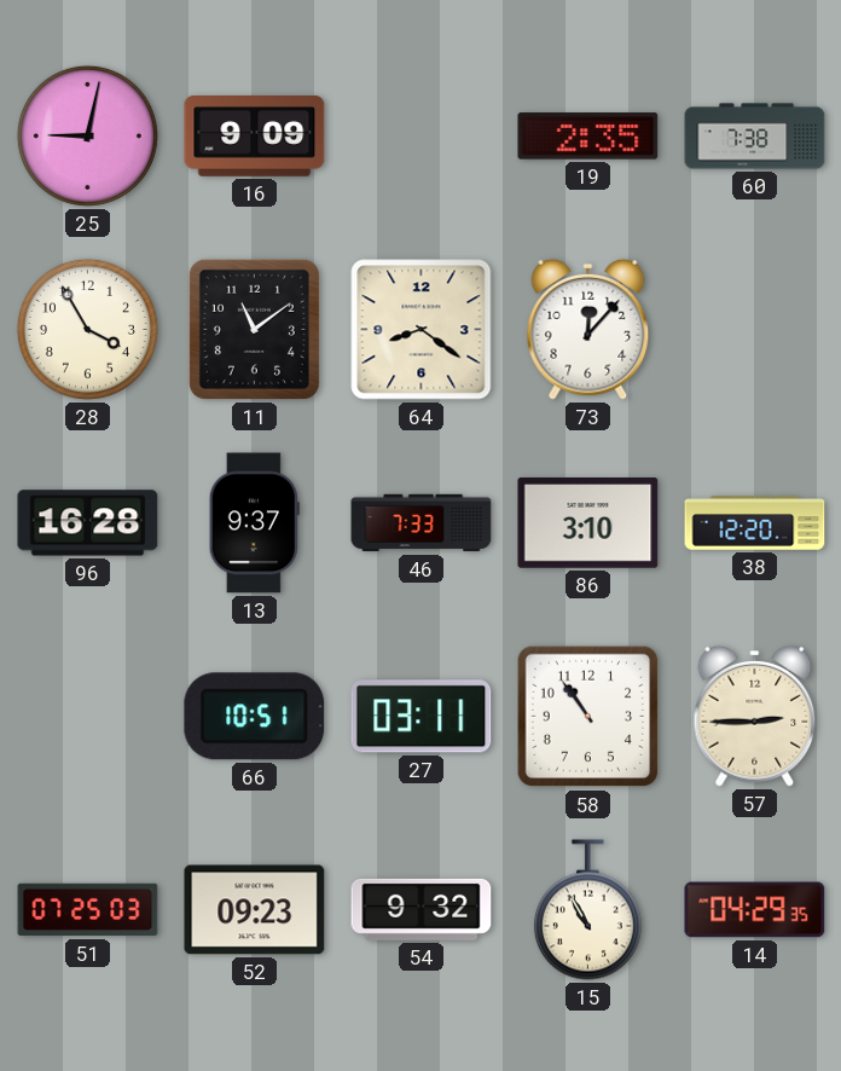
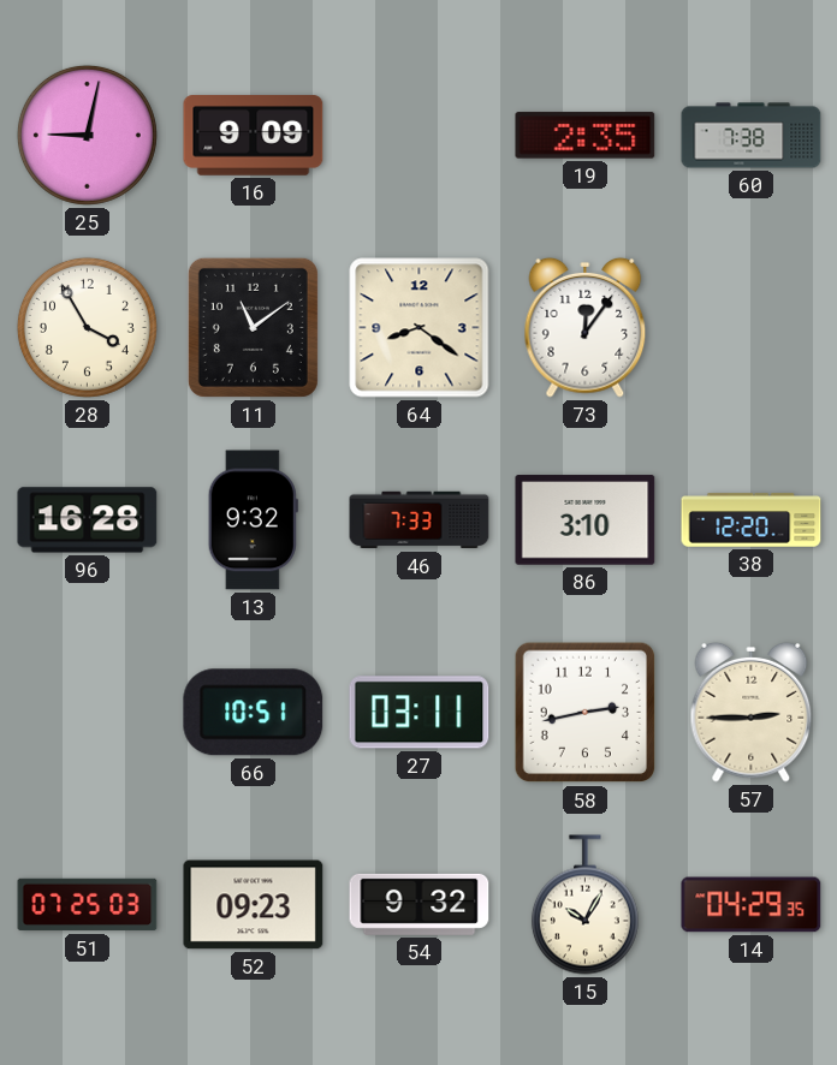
73: 12:07 -> 12:06
13: 9:37 -> 9:32
58: 10:54 -> 2:43
15: 10:55 -> 10:05
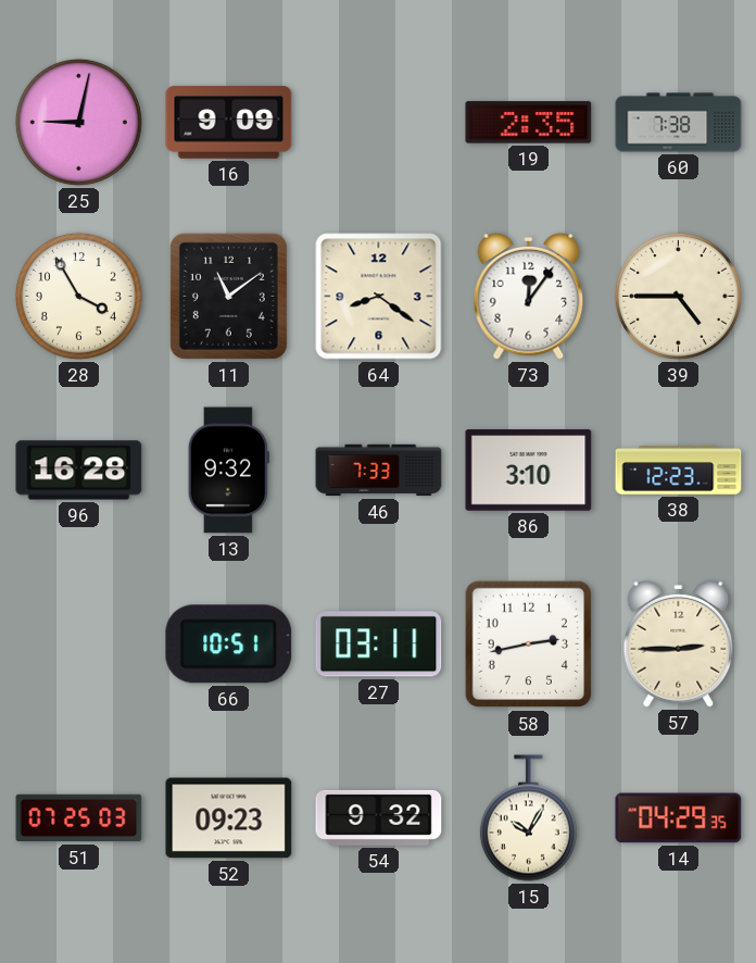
39: none -> 4:45
38: 12:20 -> 12:23
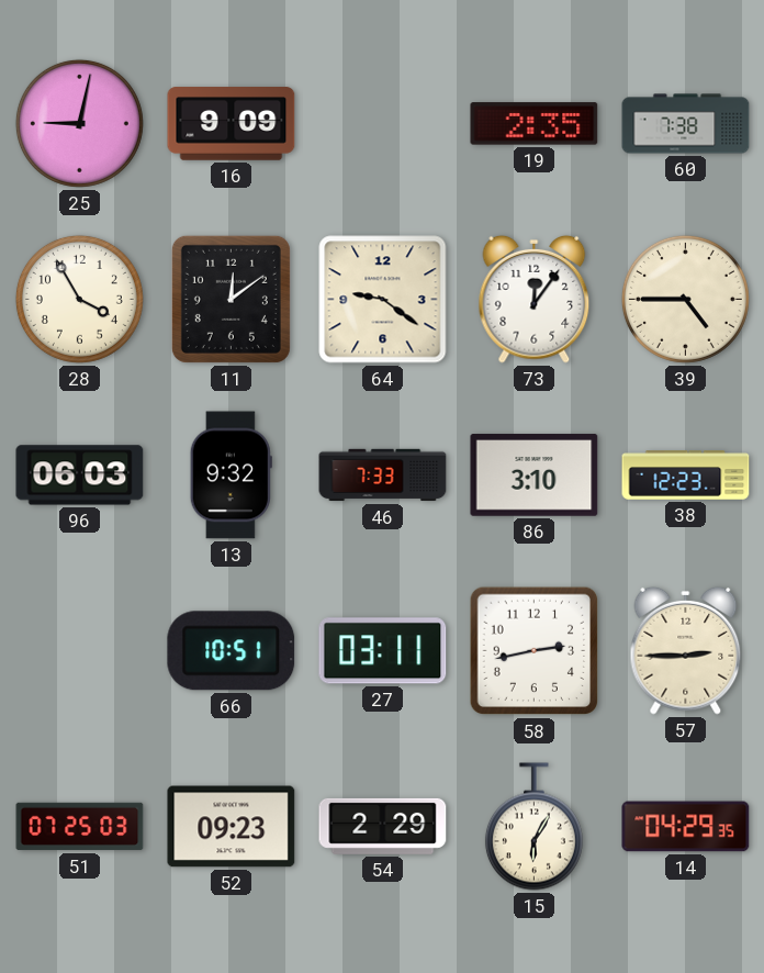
11: 11:09 -> 12:09
64: 8:21 -> 9:21
96: 16:28 -> 06:03
54: 9:32 -> 2:29
15: 10:05 -> 6:05
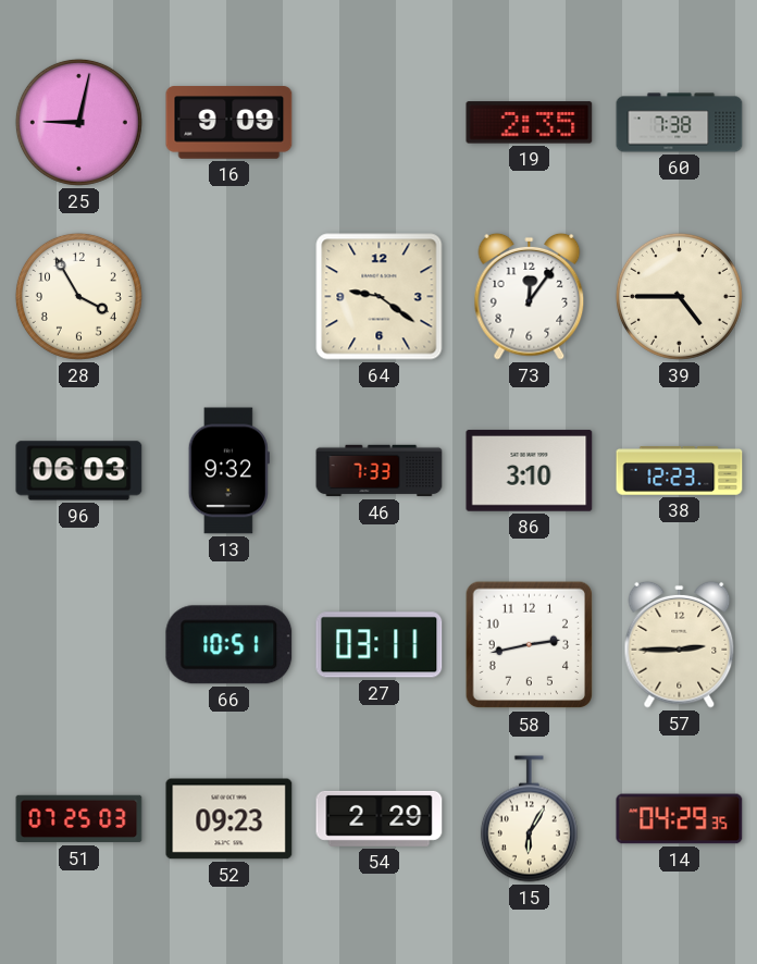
11: 12:09 -> none
